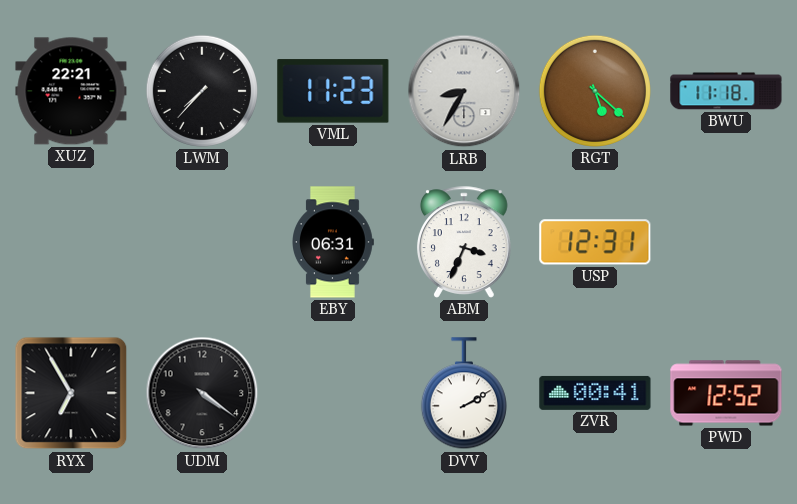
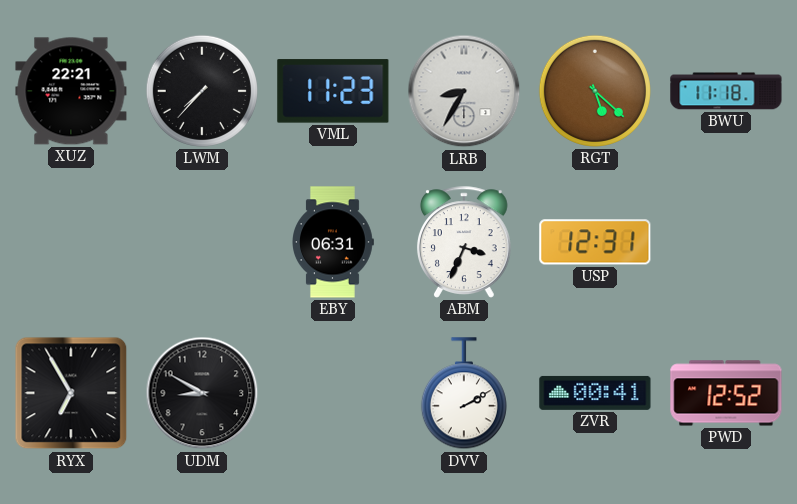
UDM: 4:21 -> 8:50
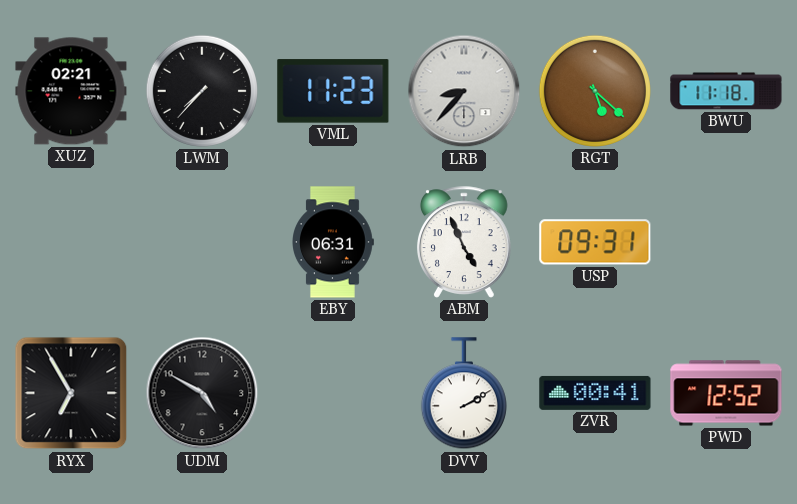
XUZ: 22:21 -> 02:21
LRB: 8:35 -> 8:37
ABM: 3:34 -> 4:56
USP: 12:31 -> 09:31
UDM: 8:50 -> 4:50
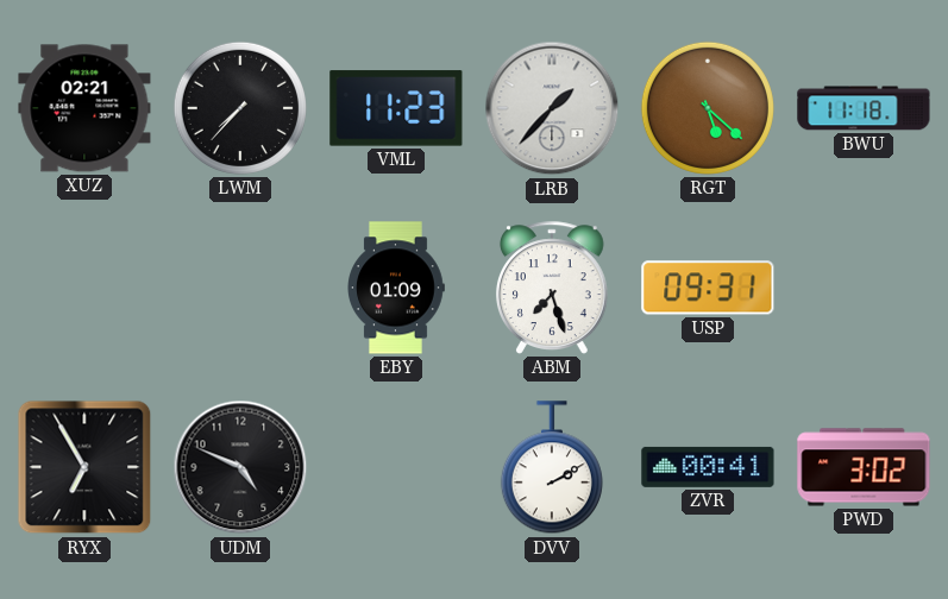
LRB: 8:37 -> 1:37
EBY: 06:31 -> 01:09
ABM: 4:56 -> 7:27
UDM: 4:50 -> 4:49
PWD: 12:52 -> 3:02
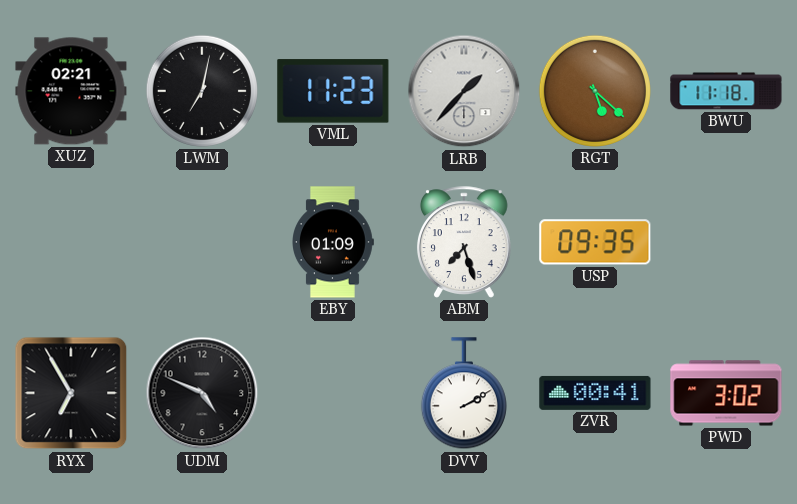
LWM: 7:37 -> 7:02
USP: 09:31 -> 09:35
